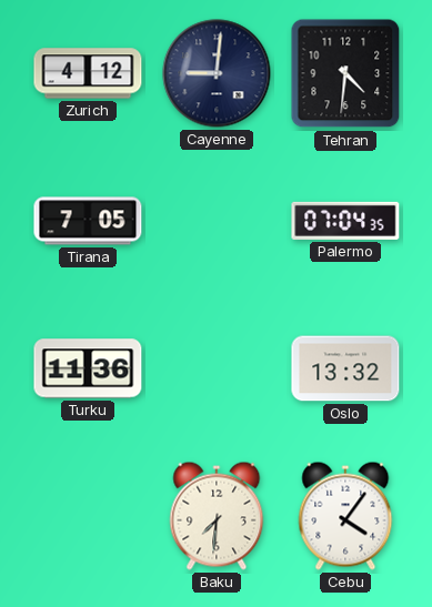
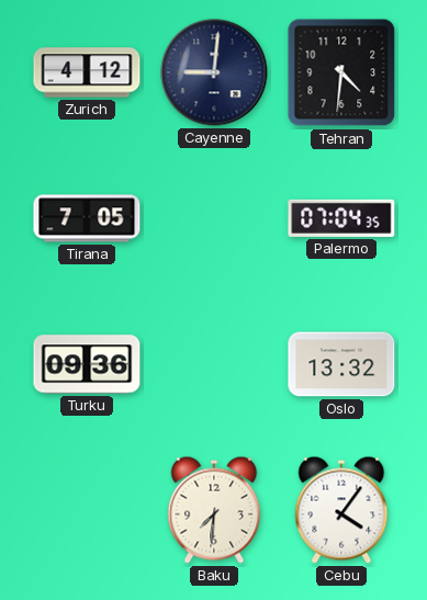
Turku: 11:36 -> 09:36
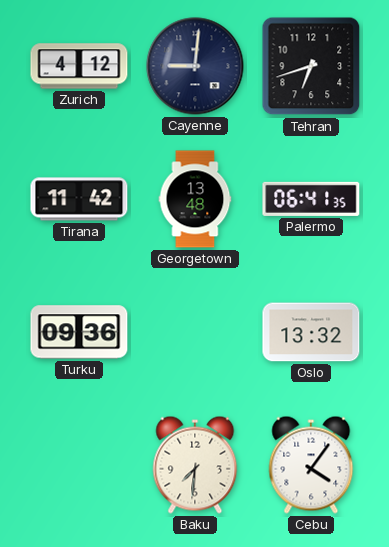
Tehran: 4:31 -> 6:42
Tirana: 7:05 -> 11:42
Georgetown: none -> 13:48
Palermo: 07:04 -> 06:41
